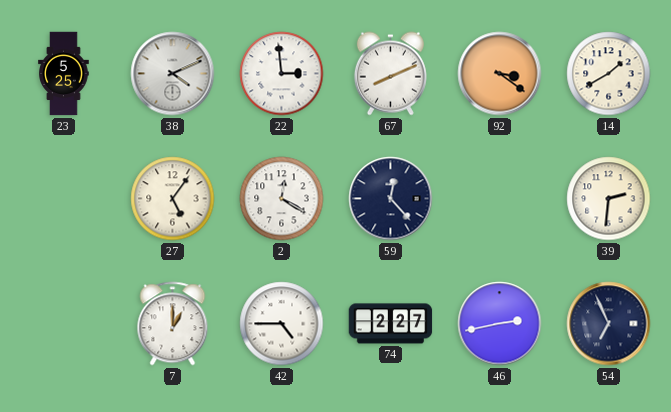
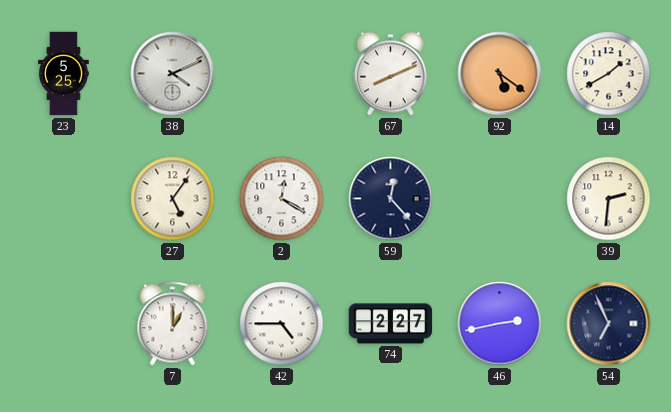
22: 2:59 -> none
92: 3:21 -> 5:21
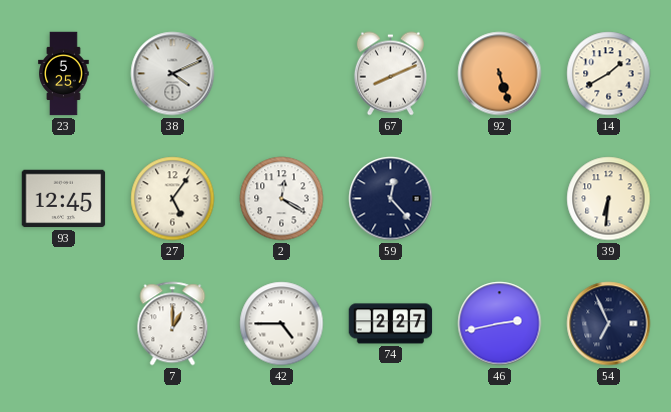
92: 5:21 -> 5:27
93: none -> 12:45
39: 2:31 -> 6:31
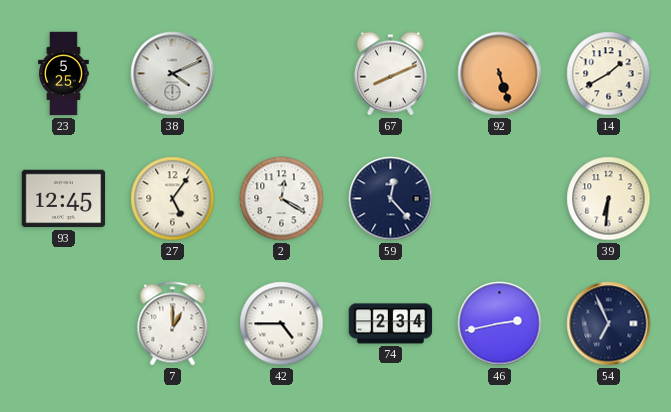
74: 2:27 -> 2:34
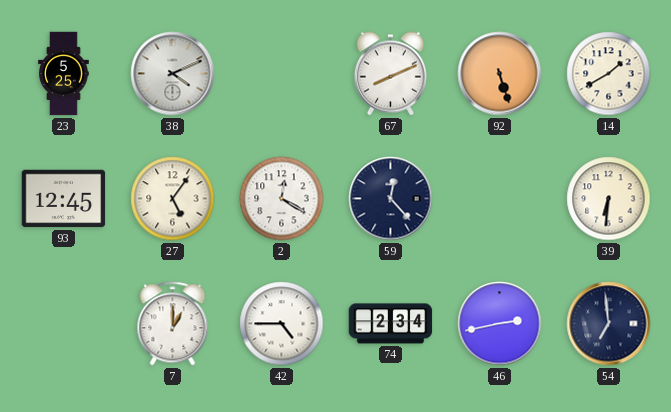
54: 6:56 -> 6:59
